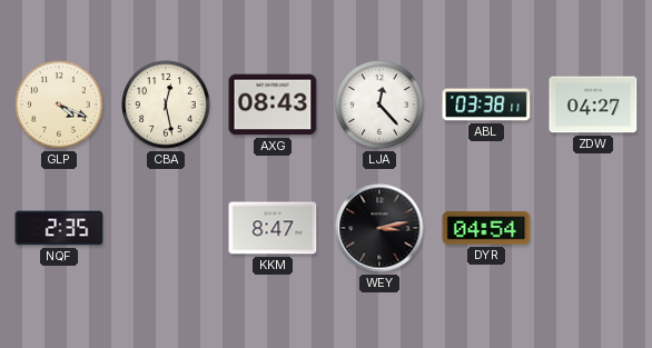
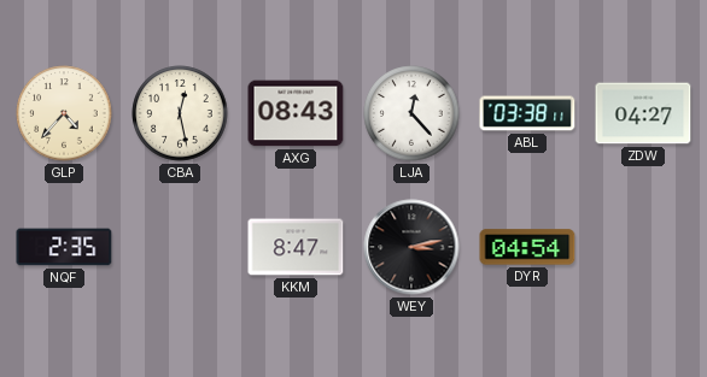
GLP: 4:19 -> 4:37
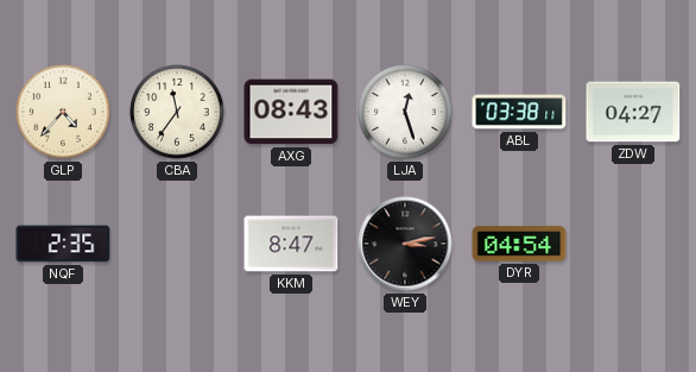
CBA: 12:28 -> 11:36
LJA: 12:23 -> 12:27
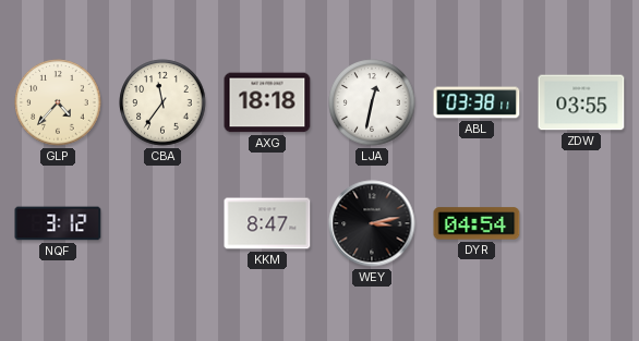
AXG: 08:43 -> 18:18
LJA: 12:27 -> 12:32
ZDW: 04:27 -> 03:55
NQF: 2:35 -> 3:12
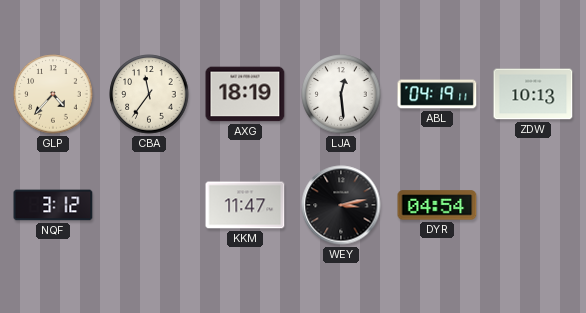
AXG: 18:18 -> 18:19
LJA: 12:32 -> 12:29
ABL: 03:38 -> 04:19
ZDW: 03:55 -> 10:13
KKM: 8:47 -> 11:47
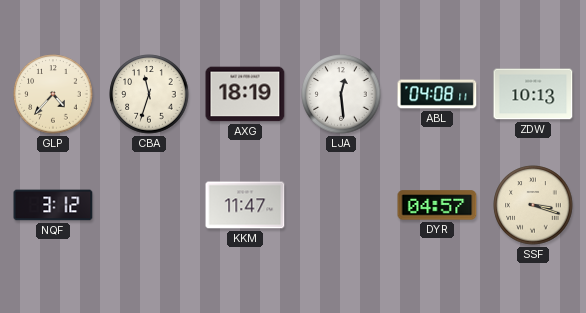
CBA: 11:36 -> 11:33
ABL: 04:19 -> 04:08
WEY: 3:13 -> none
DYR: 04:54 -> 04:57
SSF: none -> 3:18
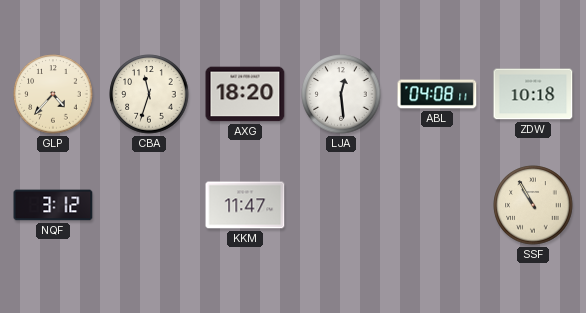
AXG: 18:19 -> 18:20
ZDW: 10:13 -> 10:18
DYR: 04:57 -> none
SSF: 3:18 -> 10:55
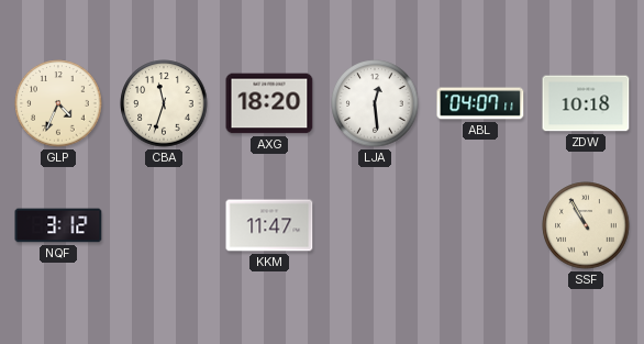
GLP: 4:37 -> 4:34
ABL: 04:08 -> 04:07
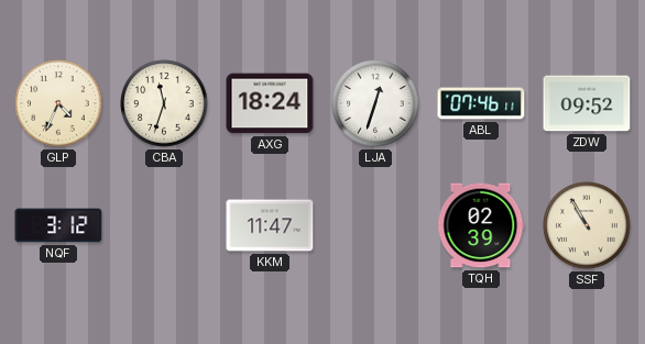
AXG: 18:20 -> 18:24
LJA: 12:29 -> 12:33
ABL: 04:07 -> 07:46
ZDW: 10:18 -> 09:52
TQH: none -> 02:39
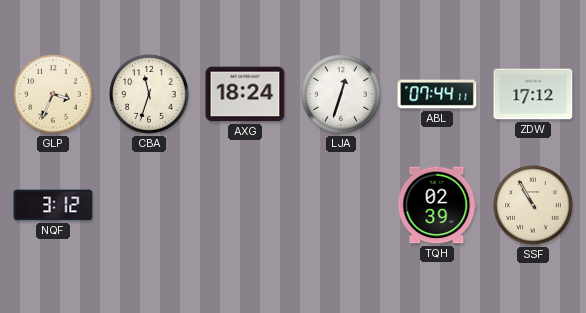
GLP: 4:34 -> 3:34
ABL: 07:46 -> 07:44
ZDW: 09:52 -> 17:12
KKM: 11:47 -> none
